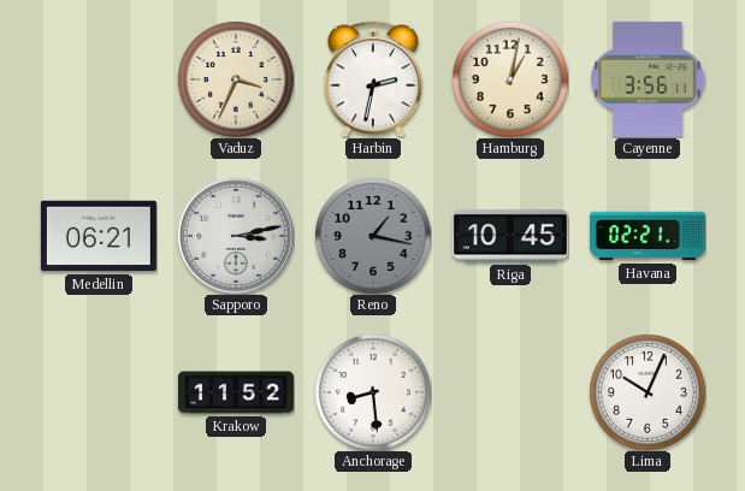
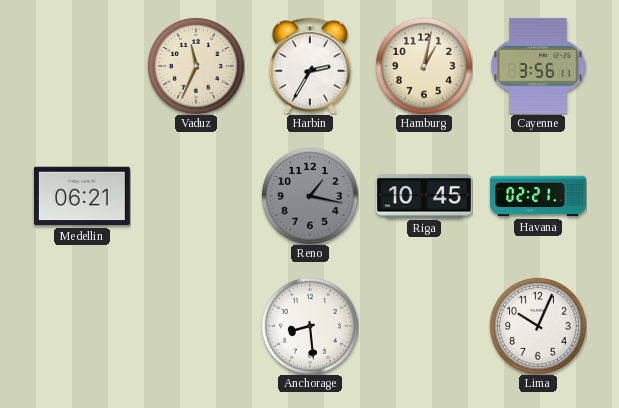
Vaduz: 3:34 -> 11:34
Harbin: 2:32 -> 2:35
Sapporo: 3:13 -> none
Krakow: 11:52 -> none
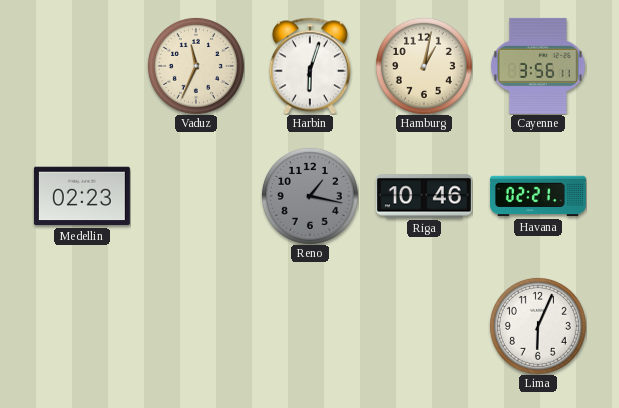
Harbin: 2:35 -> 6:03
Medellin: 06:21 -> 02:23
Riga: 10:45 -> 10:46
Anchorage: 8:29 -> none
Lima: 10:04 -> 6:04
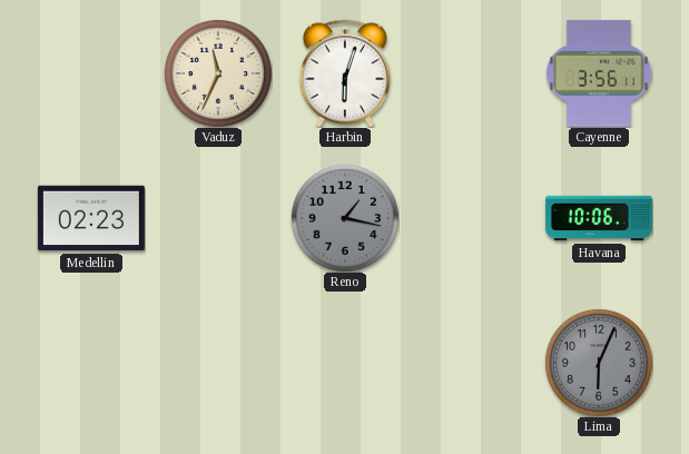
Hamburg: 1:02 -> none
Riga: 10:46 -> none
Havana: 02:21 -> 10:06
Lima dial: white -> grey
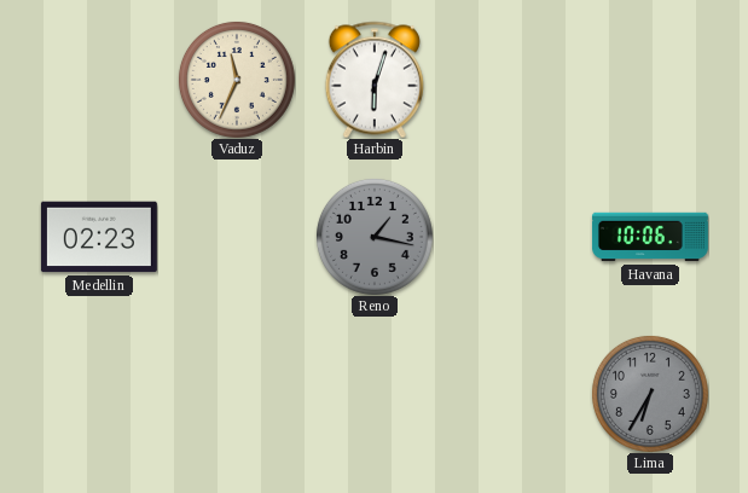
Cayenne: 3:56 -> none
Lima: 6:04 -> 6:35
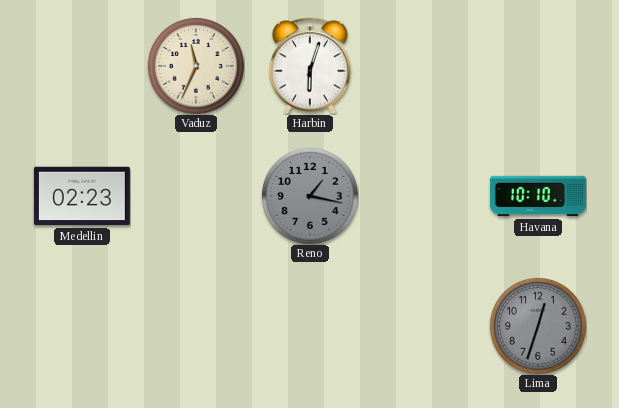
Havana: 10:06 -> 10:10
Lima: 6:35 -> 12:33
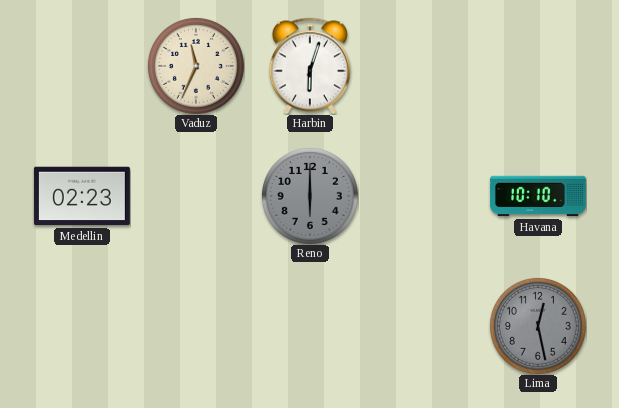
Reno: 1:17 -> 6:00
Lima: 12:33 -> 12:28
